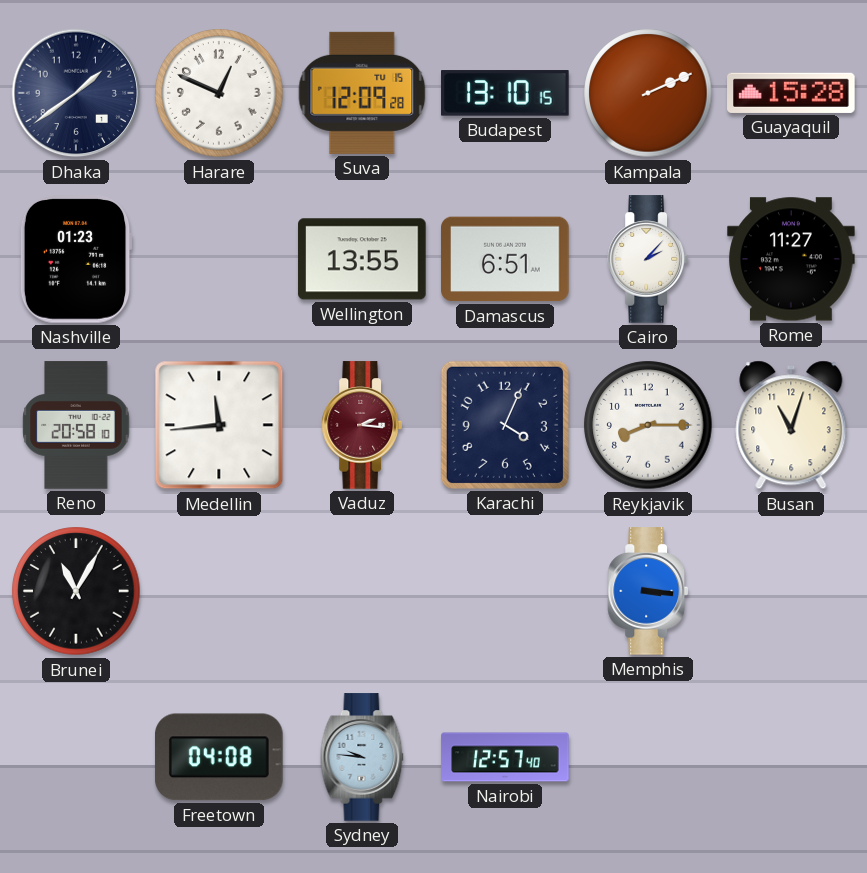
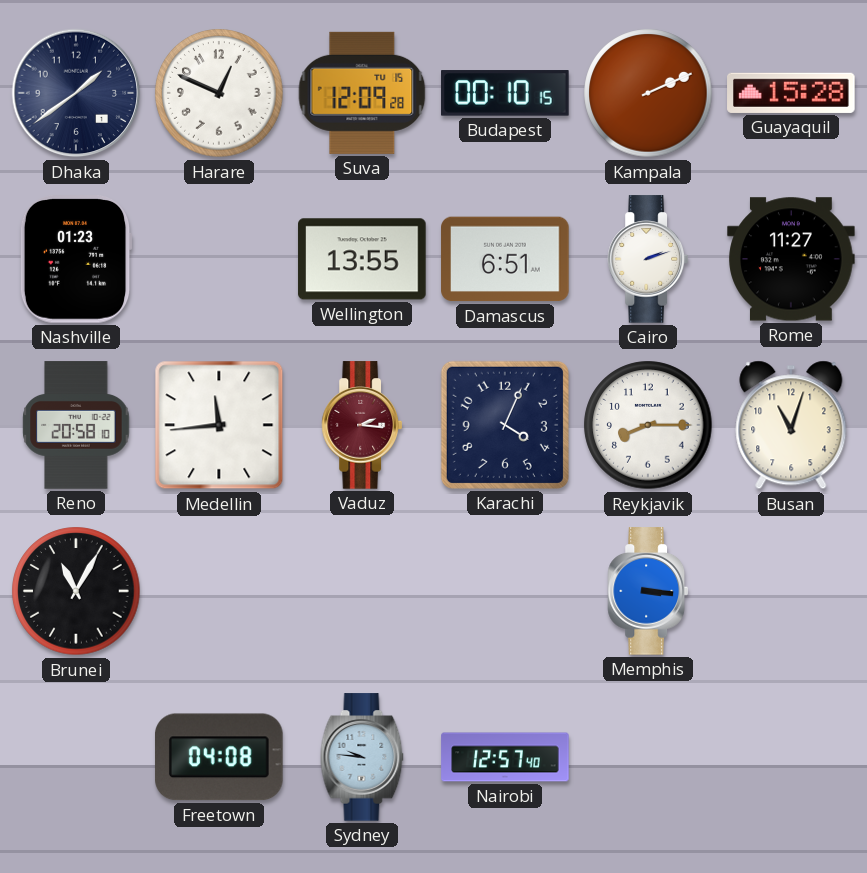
Budapest: 13:10 -> 00:10
Cairo: 2:07 -> 2:12
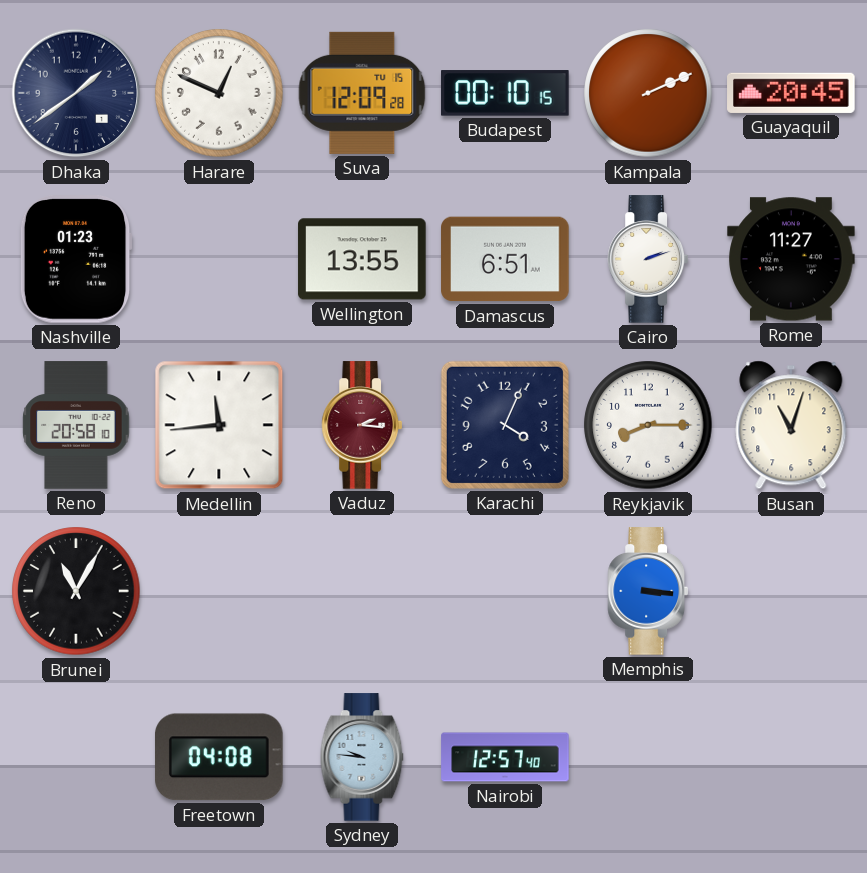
Guayaquil: 15:28 -> 20:45
